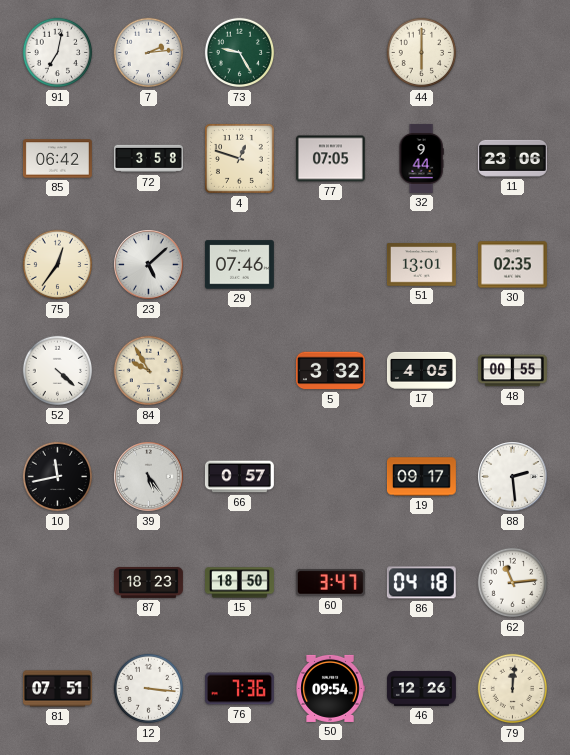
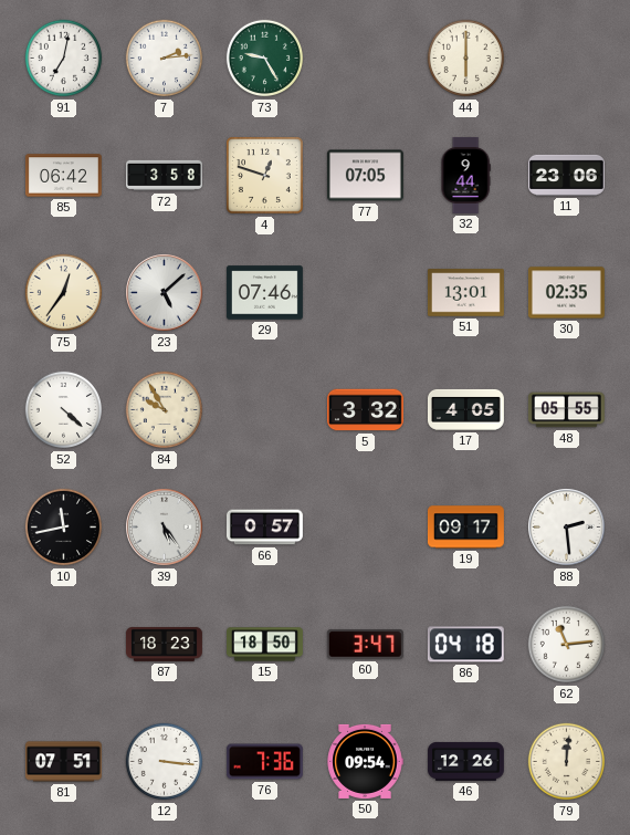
48: 00:55 -> 05:55
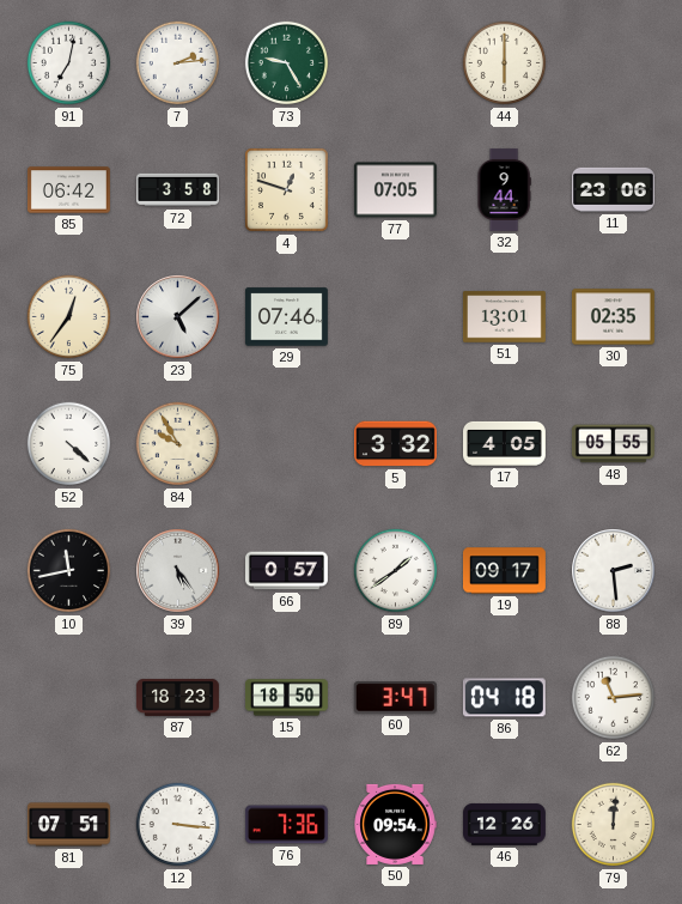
89: none -> 1:39
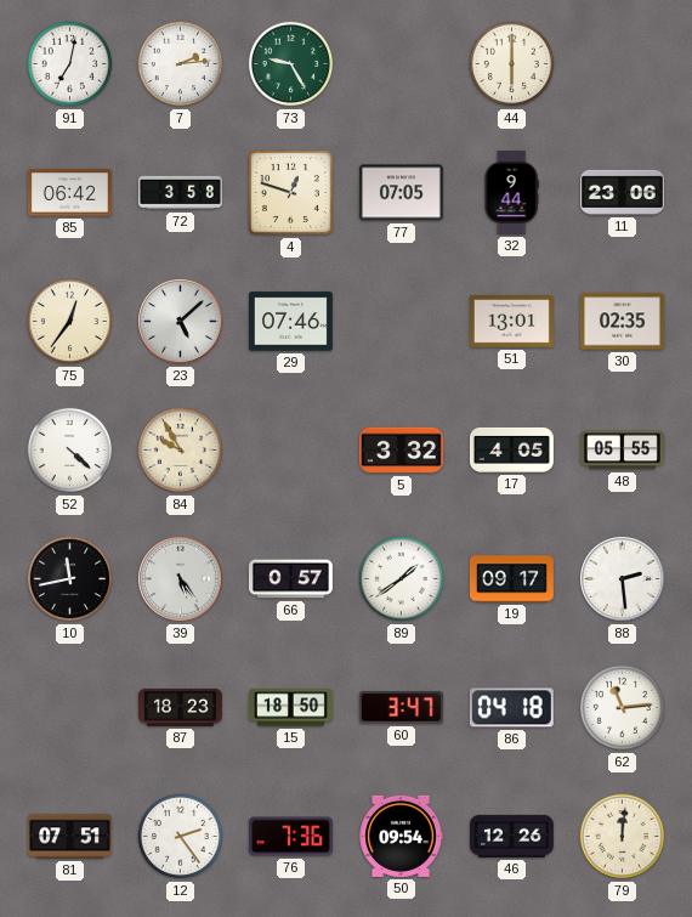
12: 3:16 -> 2:24
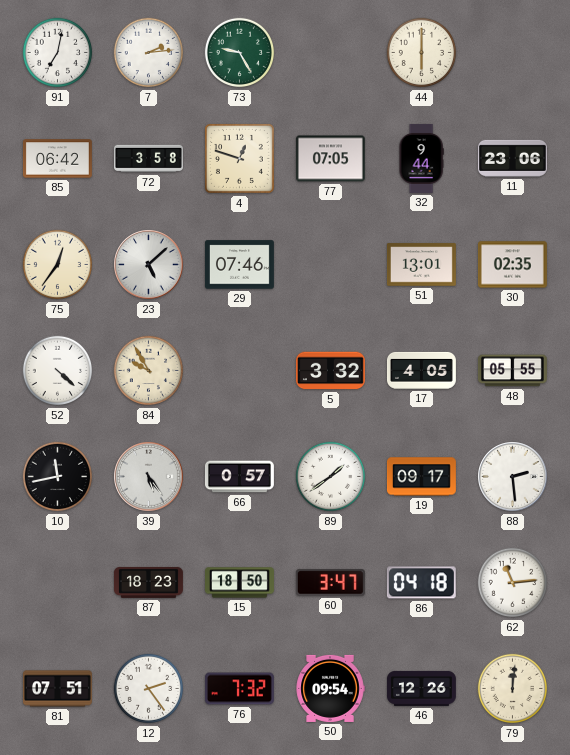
76: 7:36 -> 7:32
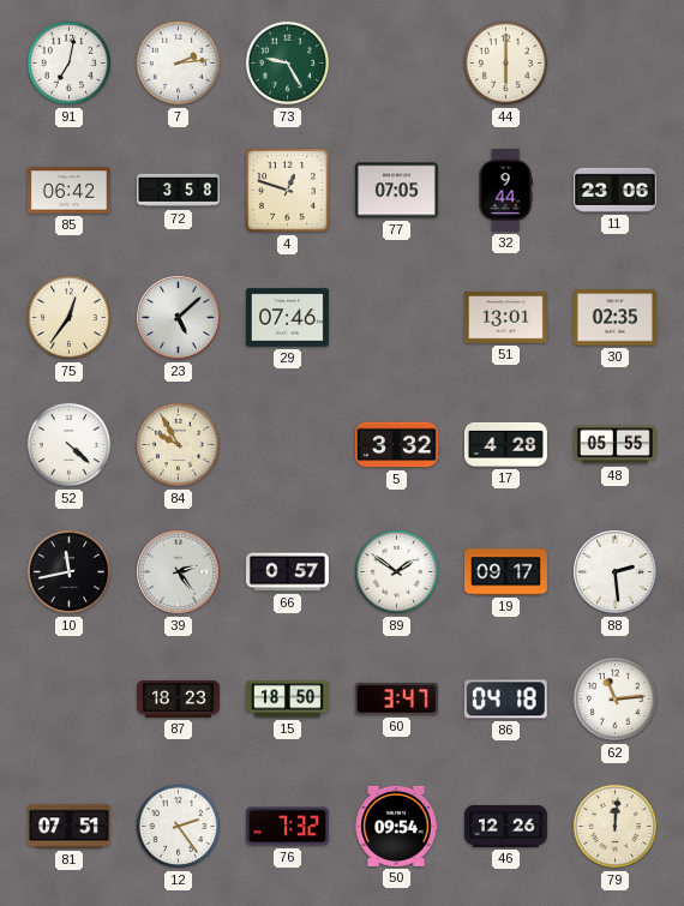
17: 4:05 -> 4:28
39: 5:24 -> 2:24
89: 1:39 -> 1:51
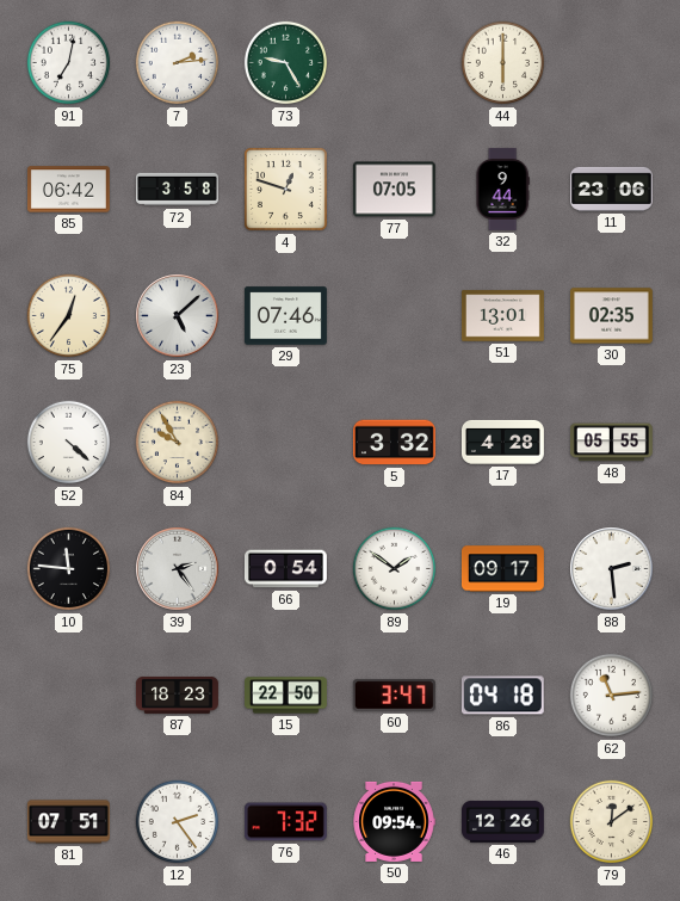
10: 11:43 -> 11:46
66: 0:57 -> 0:54
15: 18:50 -> 22:50
79: 12:01 -> 12:09
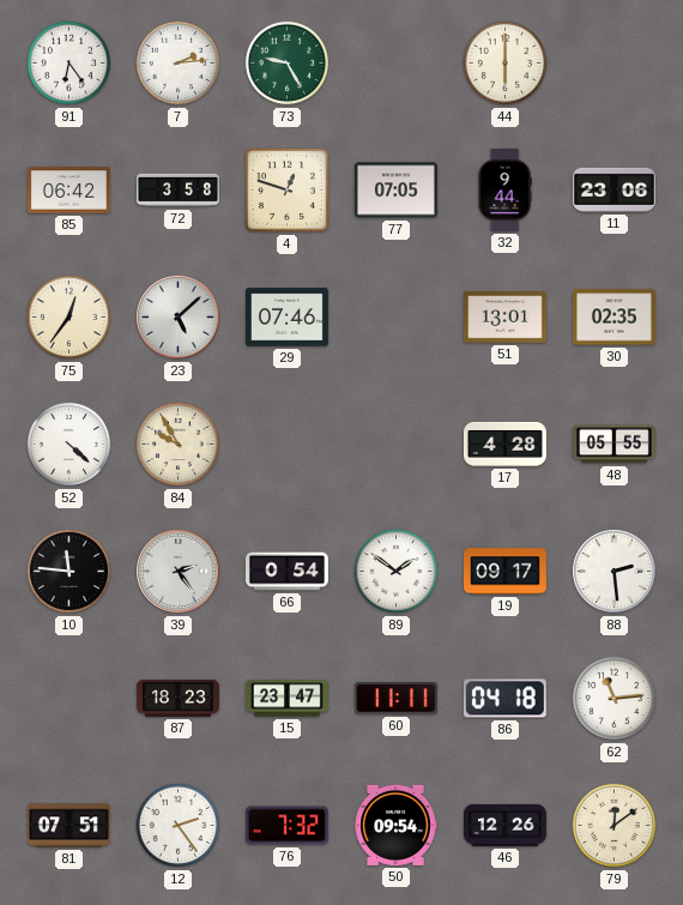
91: 7:02 -> 6:24
5: 3:32 -> none
15: 22:50 -> 23:47
60: 3:47 -> 11:11
